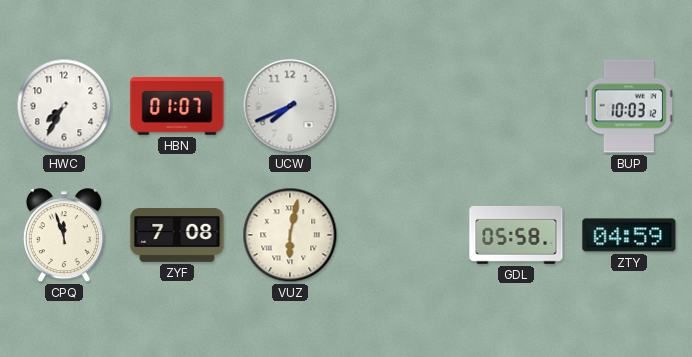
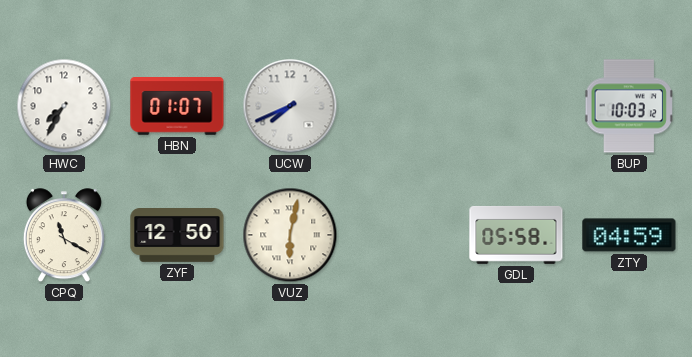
CPQ: 11:57 -> 11:20
ZYF: 7:08 -> 12:50
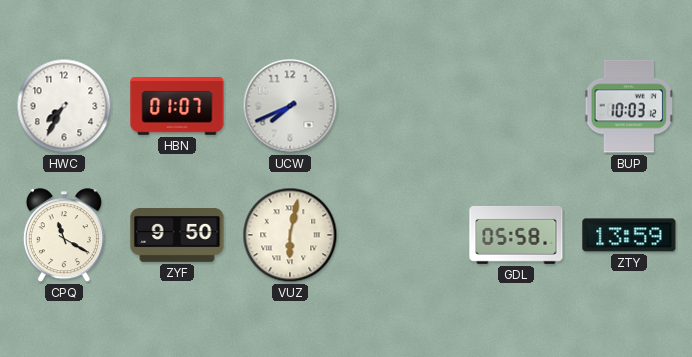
ZYF: 12:50 -> 9:50
ZTY: 04:59 -> 13:59
